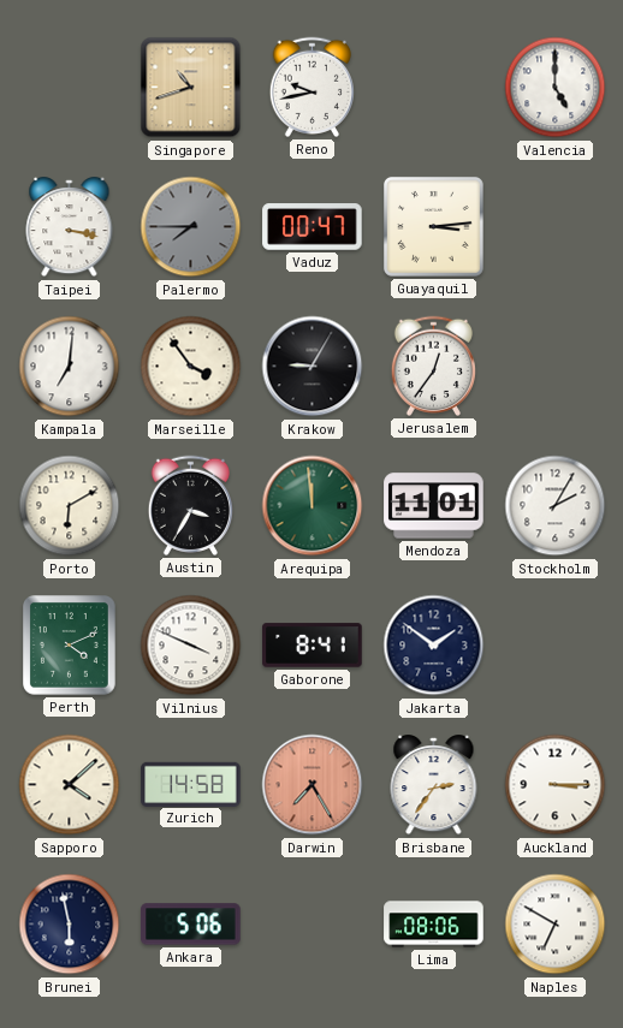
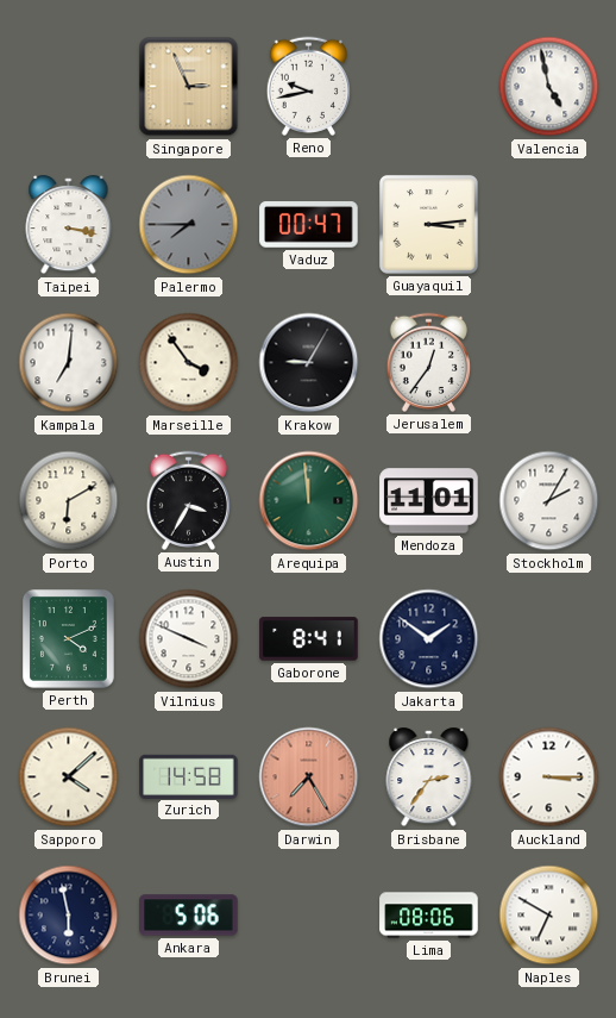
Singapore: 10:42 -> 2:56
Valencia: 5:00 -> 4:58
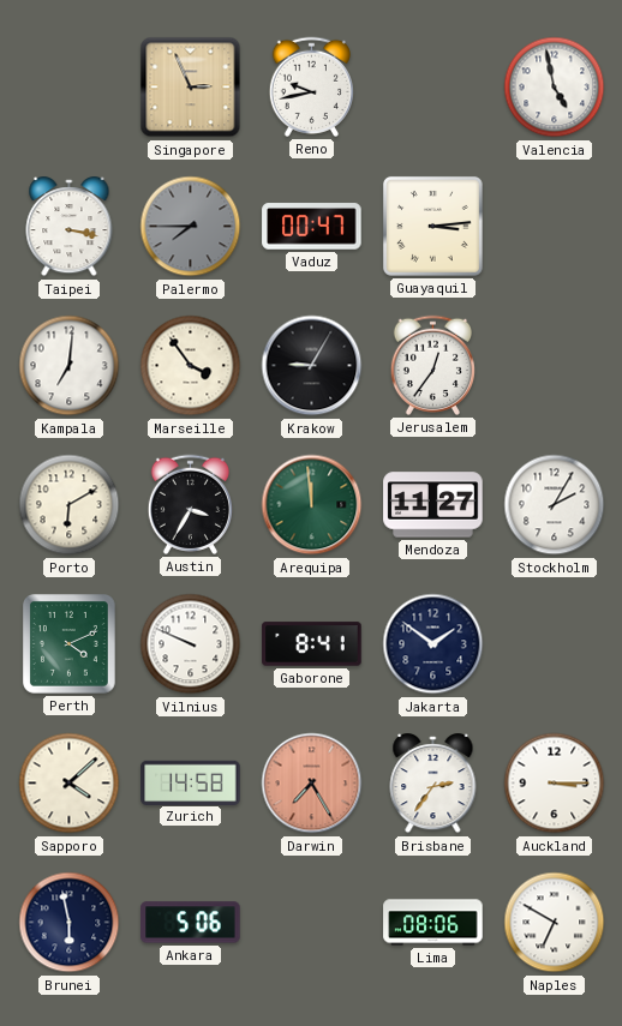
Mendoza: 11:01 -> 11:27
Vilnius: 3:49 -> 9:49
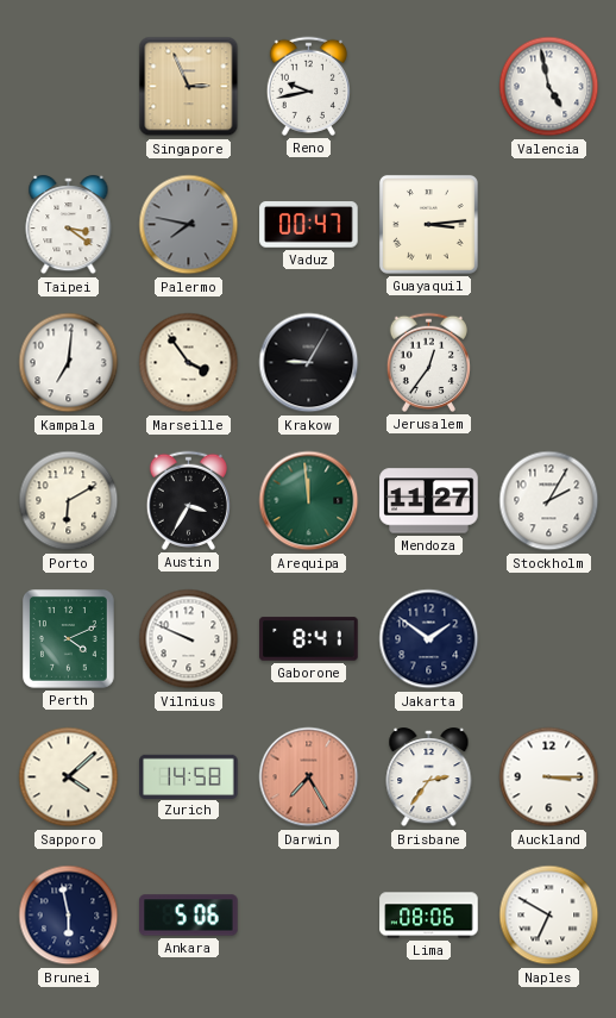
Taipei: 3:17 -> 3:21
Palermo: 7:45 -> 7:47
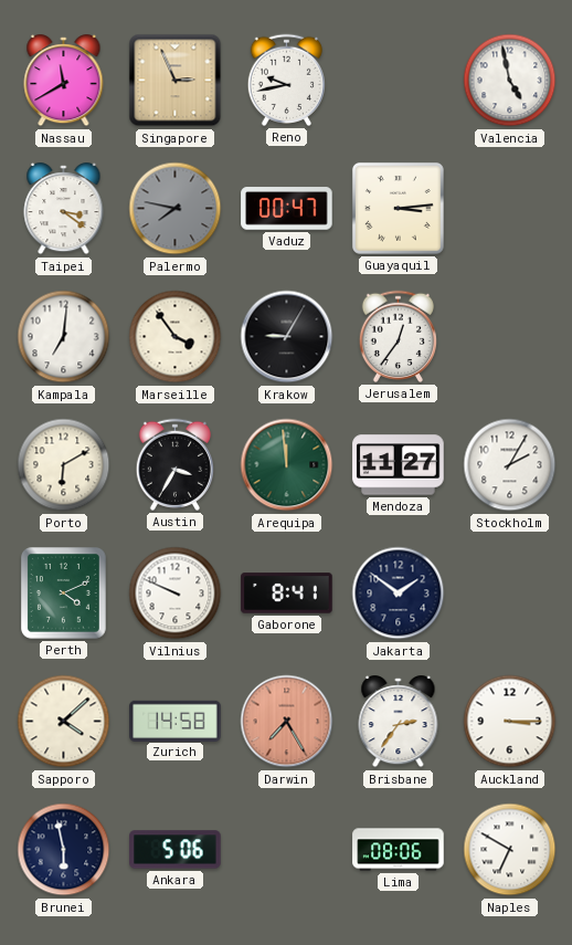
Nassau: none -> 11:40
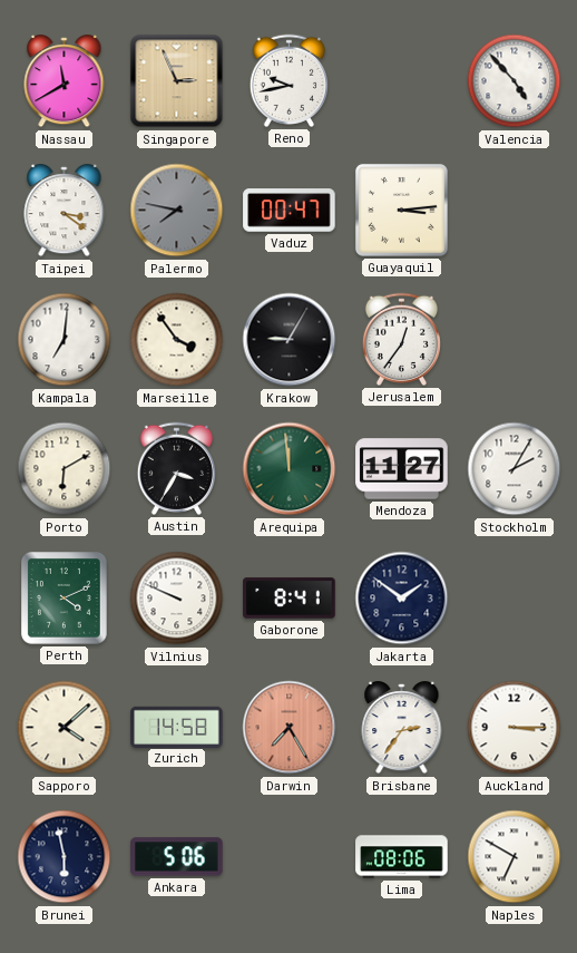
Valencia: 4:58 -> 4:53
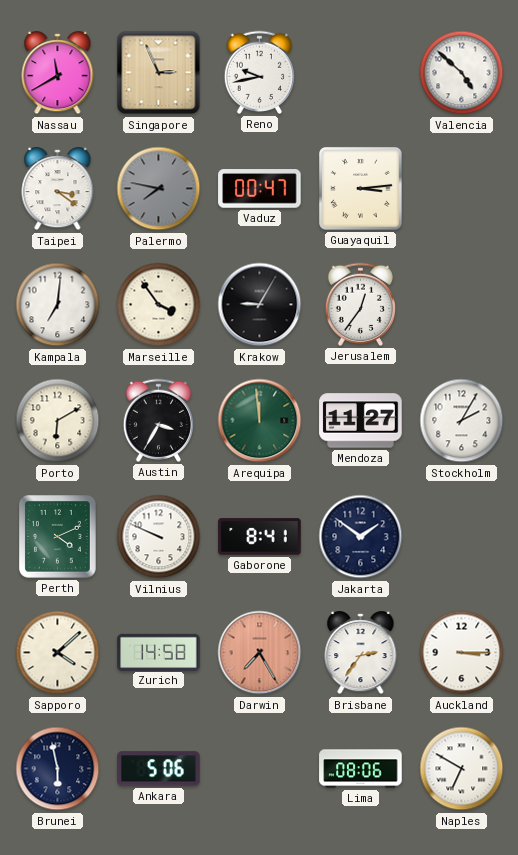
Valencia: 4:53 -> 4:52
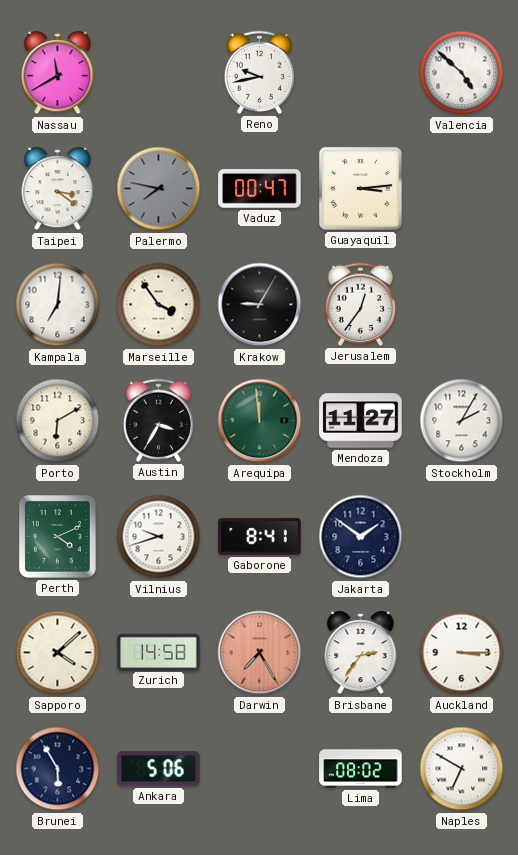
Singapore: 2:56 -> none
Vilnius: 9:49 -> 9:42
Brunei: 5:58 -> 5:55
Lima: 08:06 -> 08:02
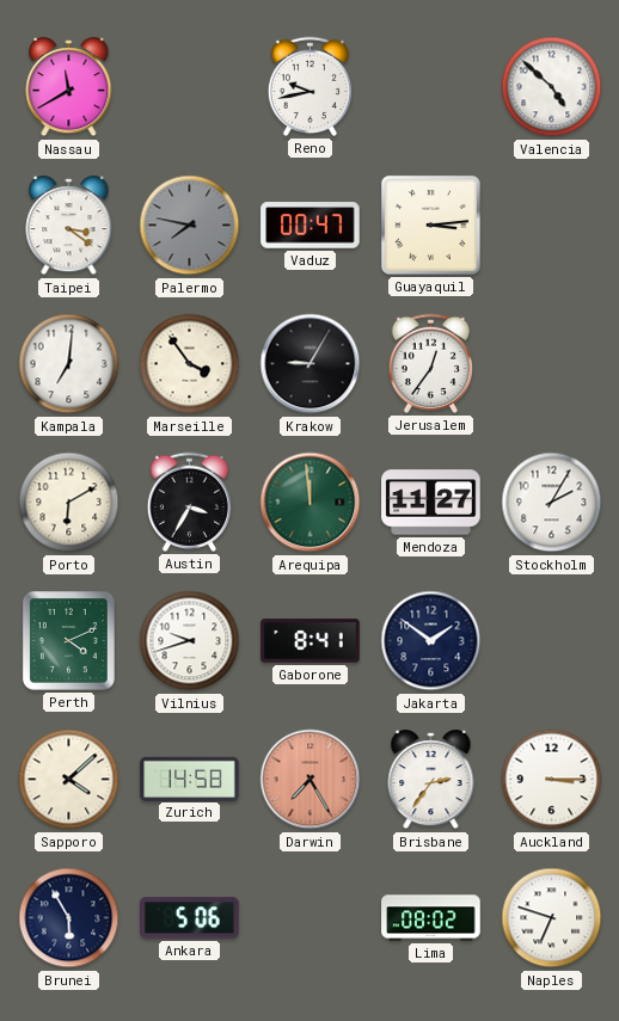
Naples: 6:50 -> 6:48
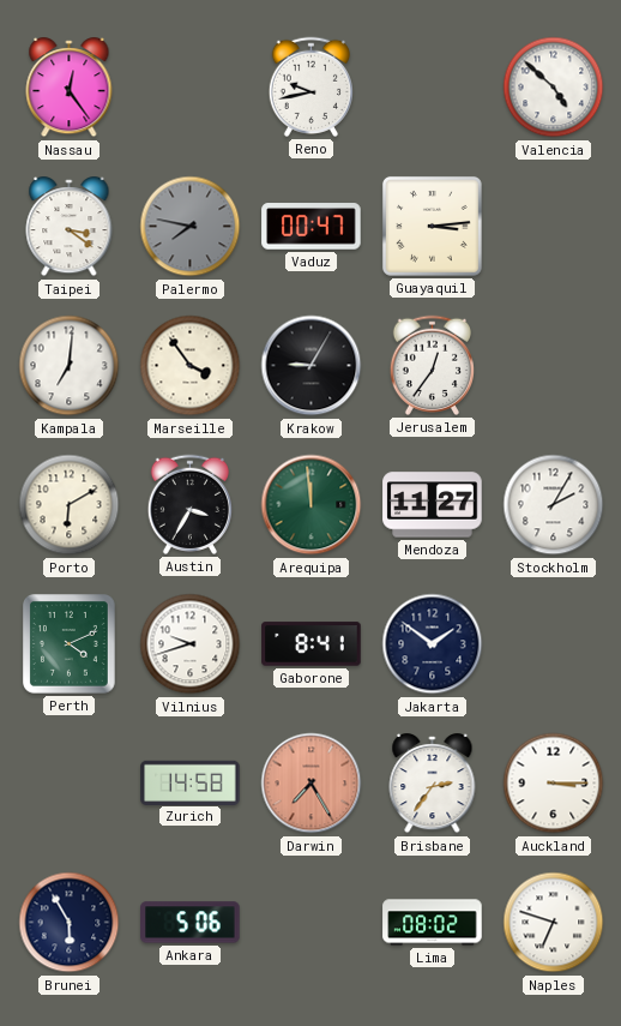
Nassau: 11:40 -> 12:24
Sapporo: 4:08 -> none
